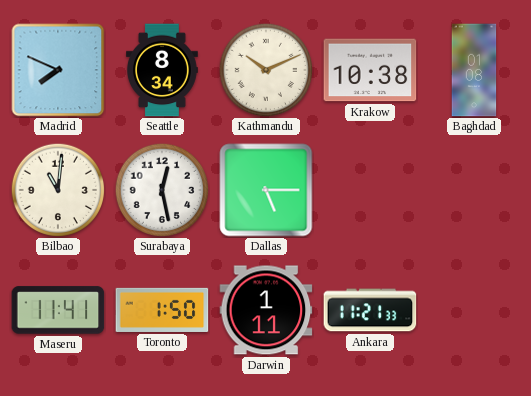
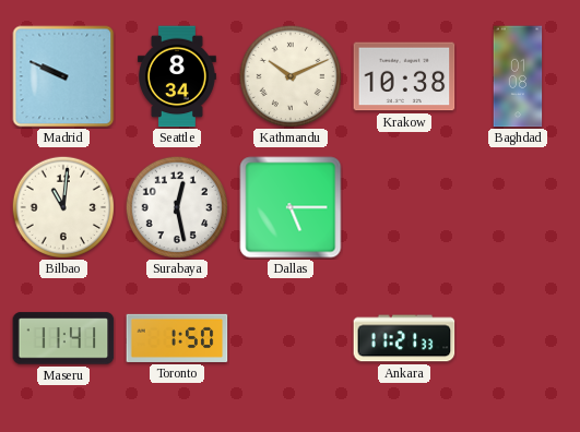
Madrid: 7:49 -> 9:49
Darwin: 1:11 -> none
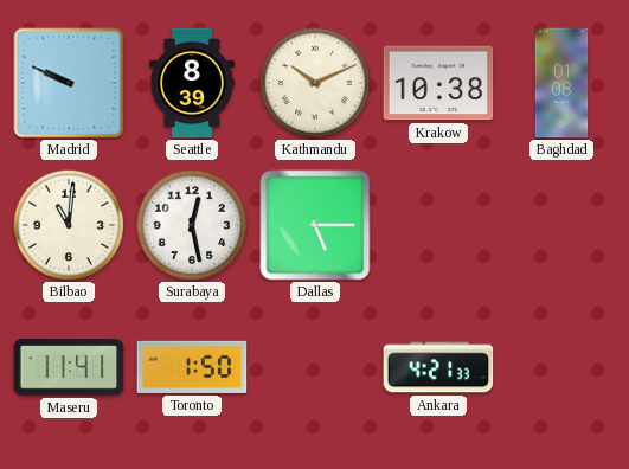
Seattle: 8:34 -> 8:39
Ankara: 11:21 -> 4:21
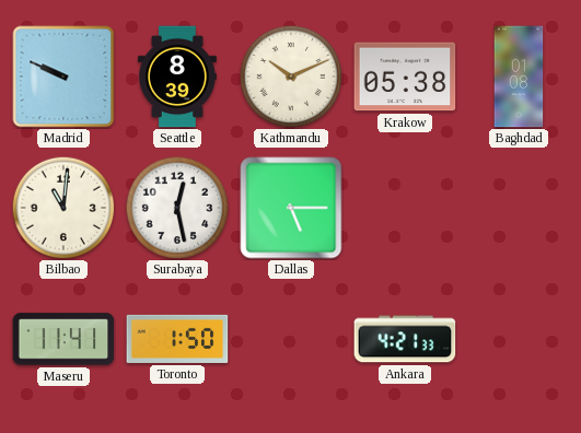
Krakow: 10:38 -> 05:38
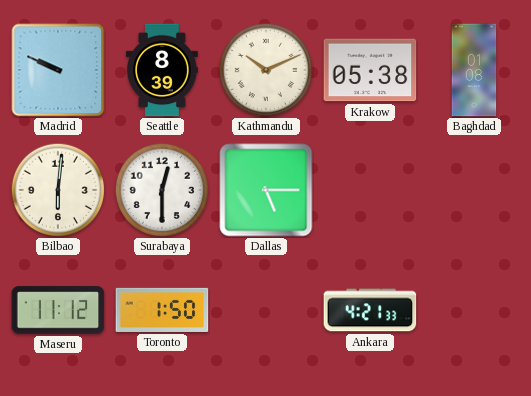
Bilbao: 11:01 -> 6:01
Surabaya: 12:28 -> 12:30
Maseru: 11:41 -> 11:12
